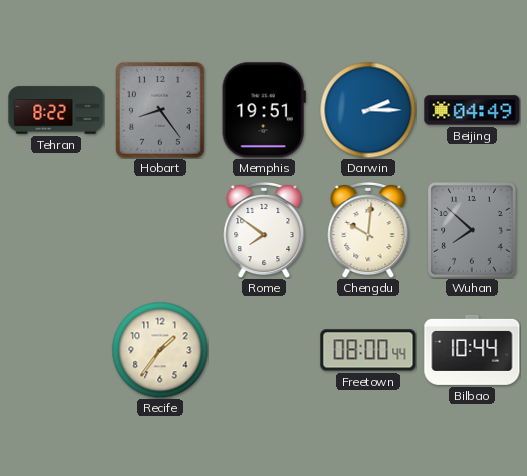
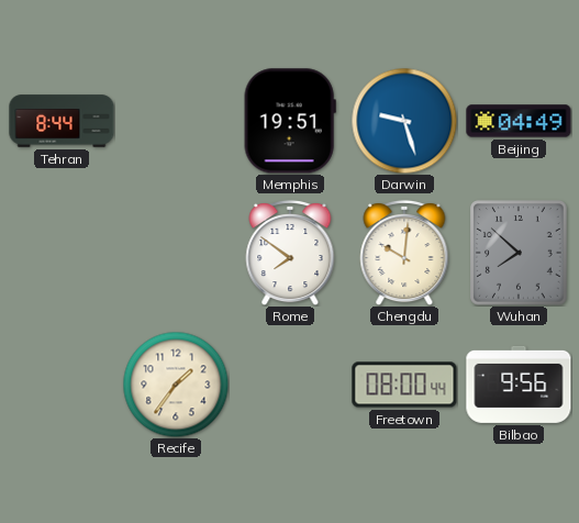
Tehran: 8:22 -> 8:44
Hobart: 8:24 -> none
Darwin: 2:15 -> 9:27
Bilbao: 10:44 -> 9:56
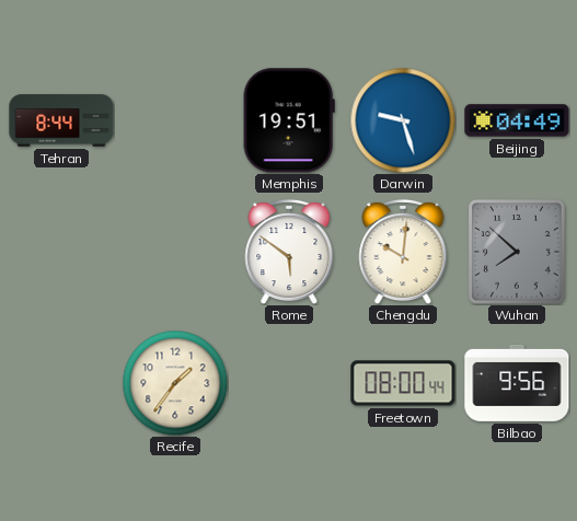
Rome: 7:51 -> 5:51
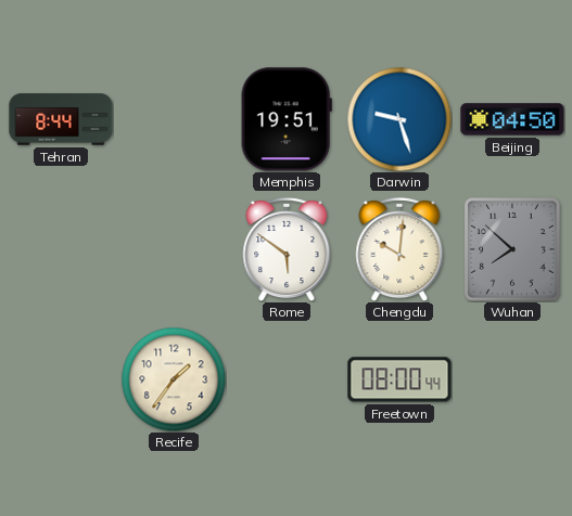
Beijing: 04:49 -> 04:50
Bilbao: 9:56 -> none
